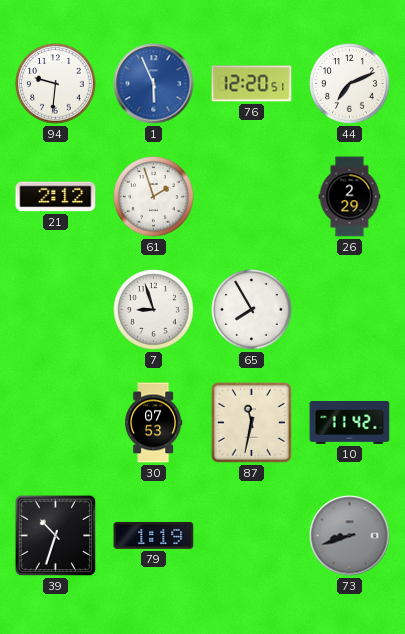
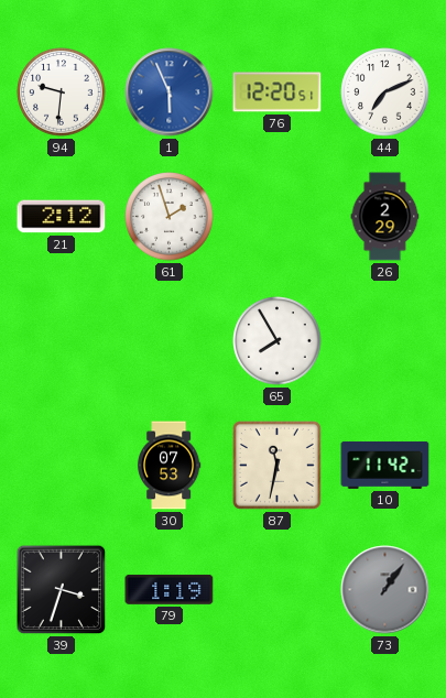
7: 8:57 -> none
39: 10:33 -> 3:33
73: 8:42 -> 1:06
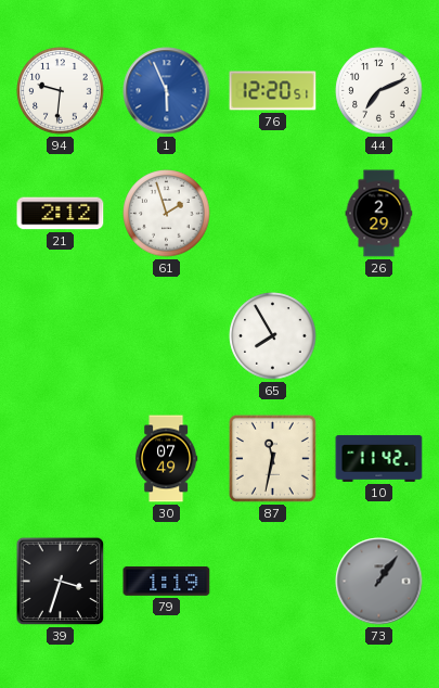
30: 07:53 -> 07:49
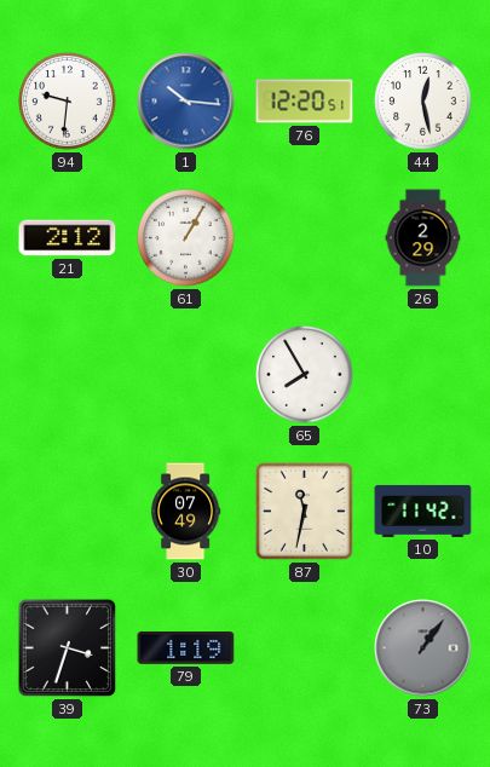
1: 5:56 -> 10:16
44: 7:11 -> 12:28
61: 1:57 -> 1:05
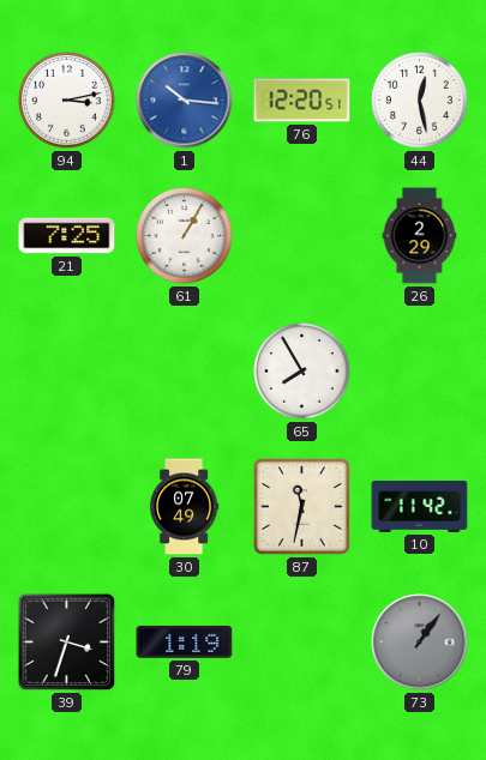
94: 9:31 -> 3:13
21: 2:12 -> 7:25
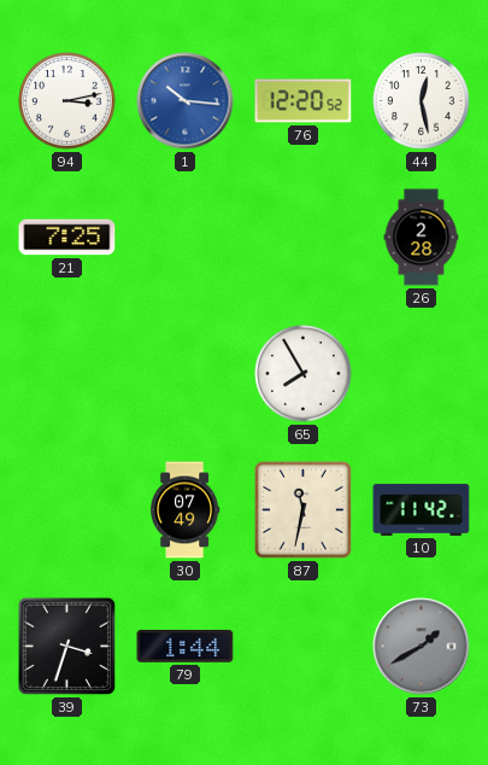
76: 12:20:51 -> 12:20:52
61: 1:05 -> none
26: 2:29 -> 2:28
79: 1:19 -> 1:44
73: 1:06 -> 1:40
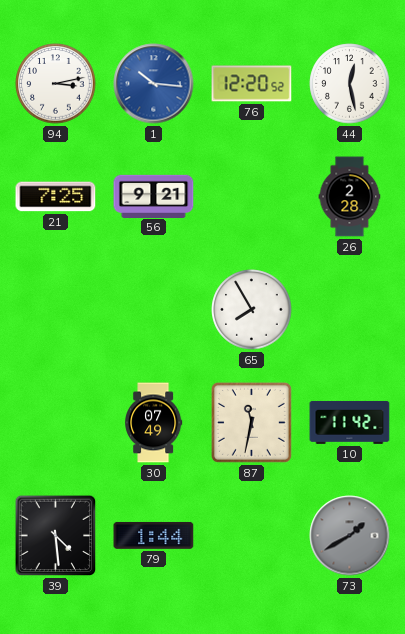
56: none -> 9:21
39: 3:33 -> 4:29
